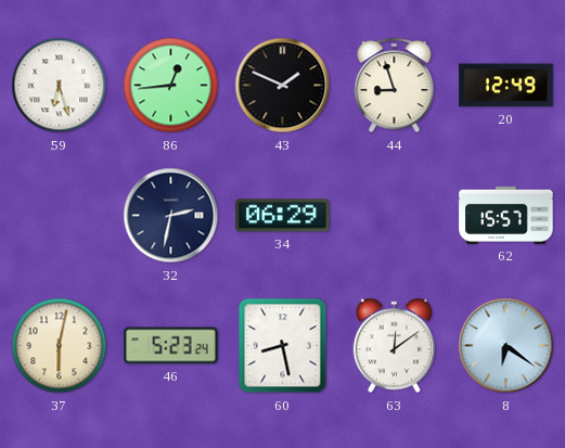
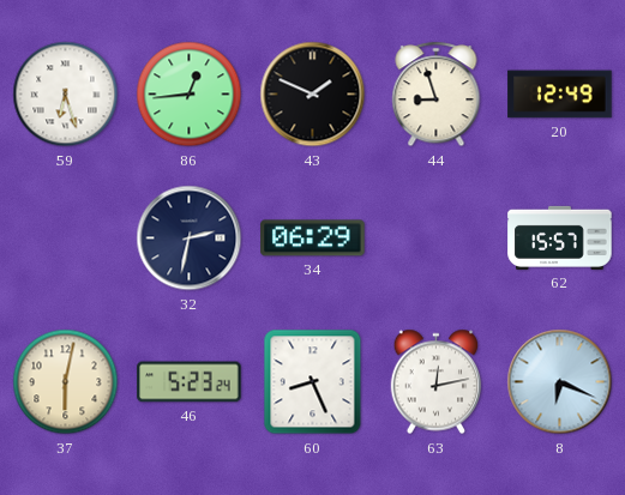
60: 8:28 -> 8:26
63: 12:09 -> 12:13
8: 6:21 -> 6:19
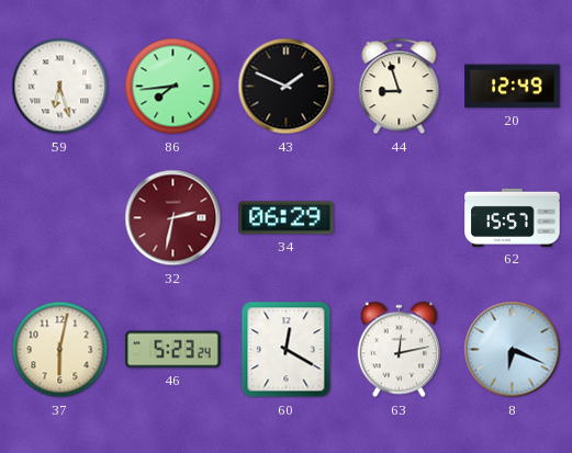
86: 12:44 -> 7:44
32 dial: navy -> burgundy
60: 8:26 -> 12:20
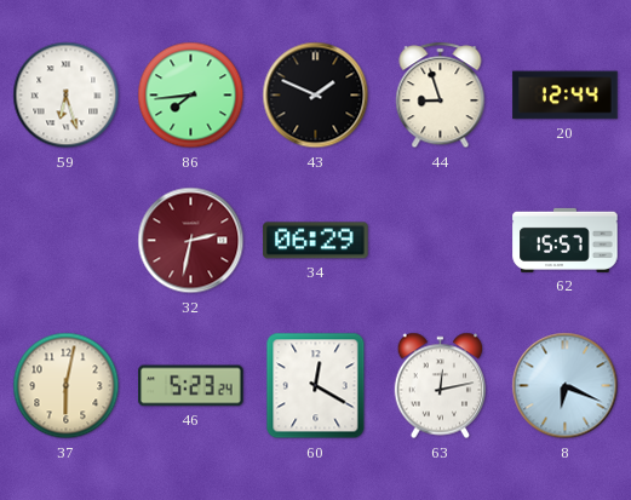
20: 12:49 -> 12:44
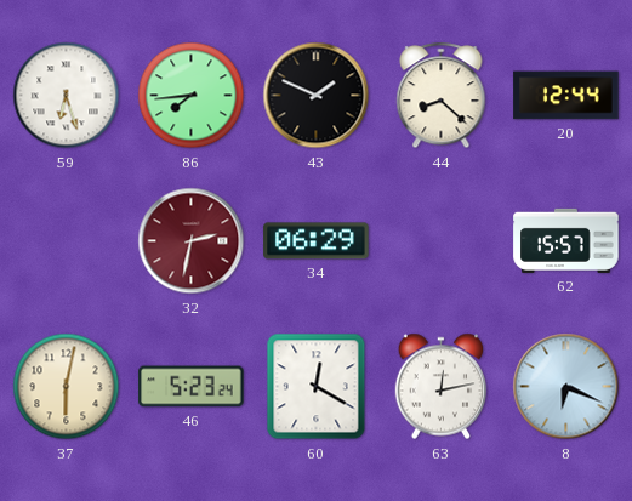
44: 8:57 -> 8:22
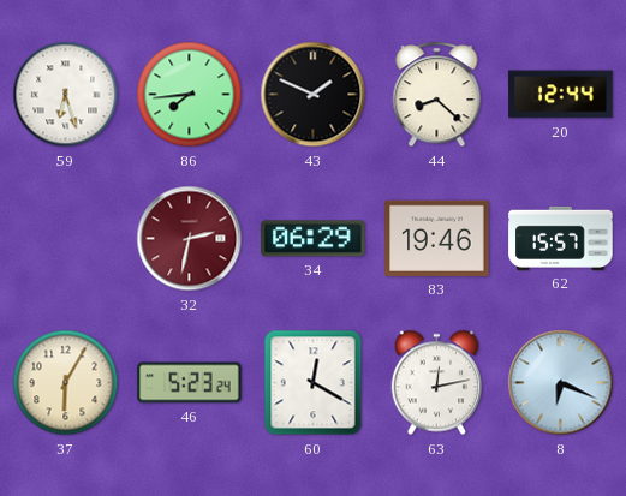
83: none -> 19:46
37: 6:02 -> 6:05
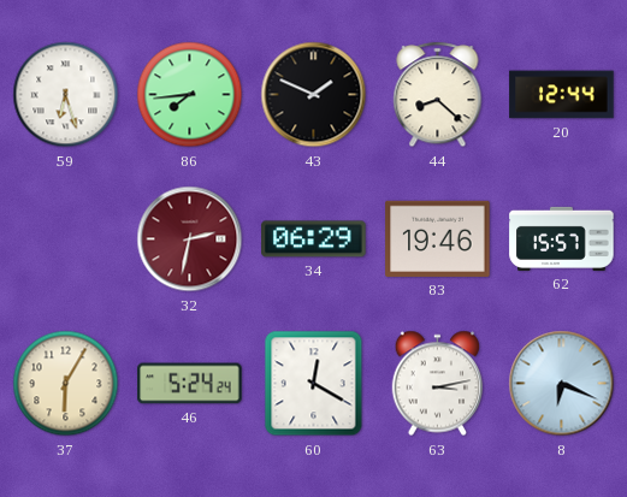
46: 5:23 -> 5:24
63: 12:13 -> 3:13
